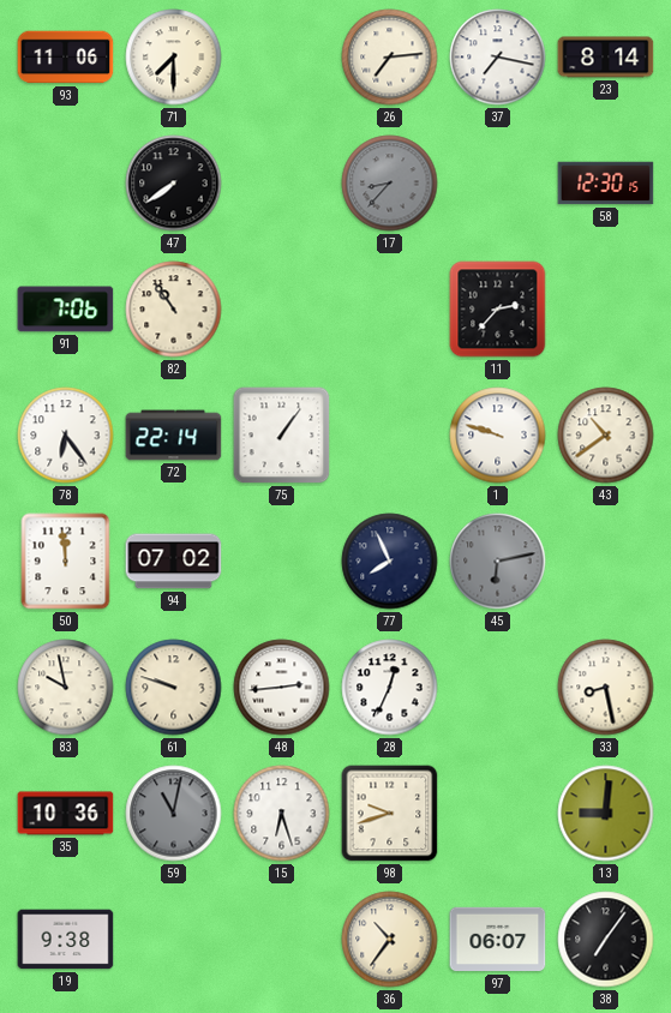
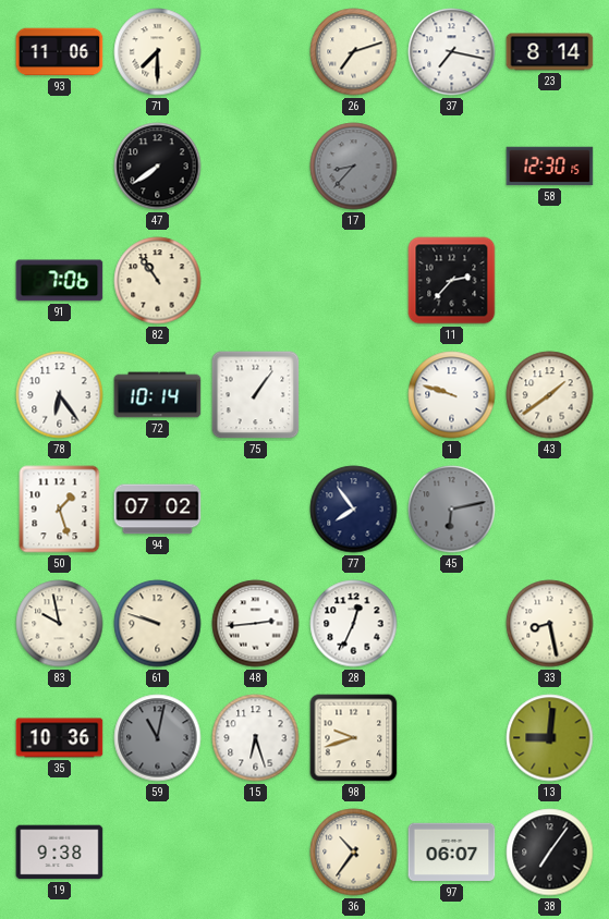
26: 7:14 -> 7:12
72: 22:14 -> 10:14
43: 10:39 -> 1:39
50: 11:59 -> 1:27
77: 7:56 -> 7:54
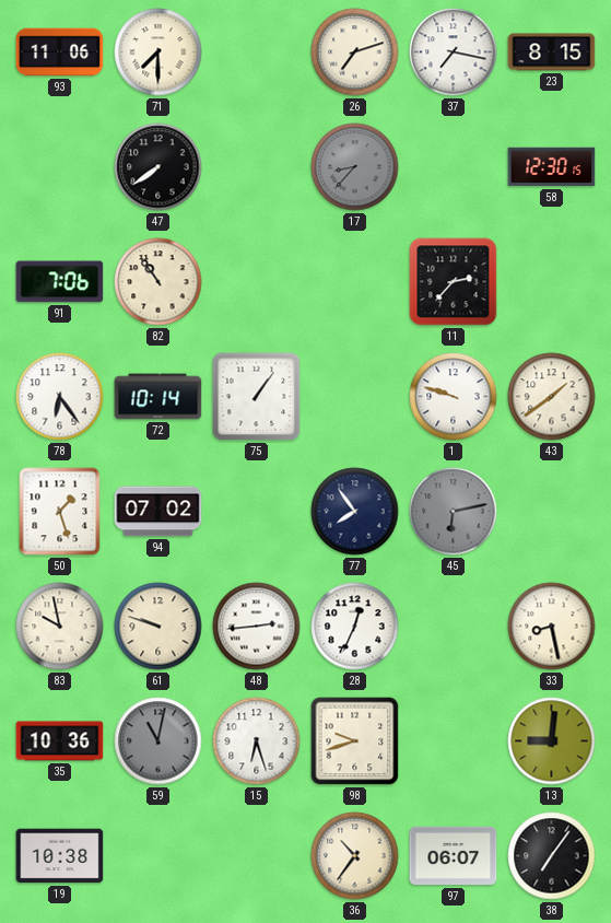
23: 8:14 -> 8:15
19: 9:38 -> 10:38
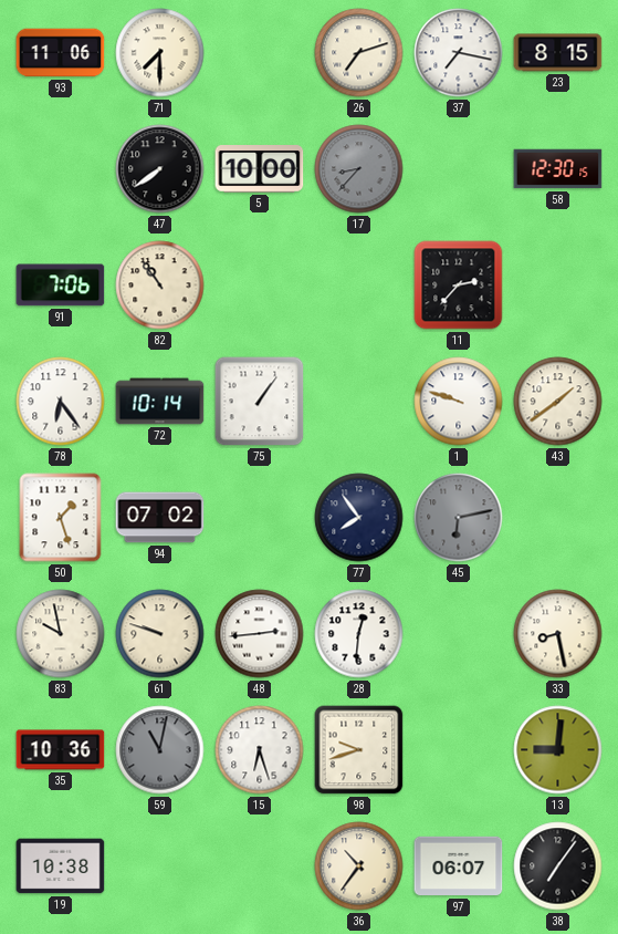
5: none -> 10:00
28: 12:34 -> 12:31
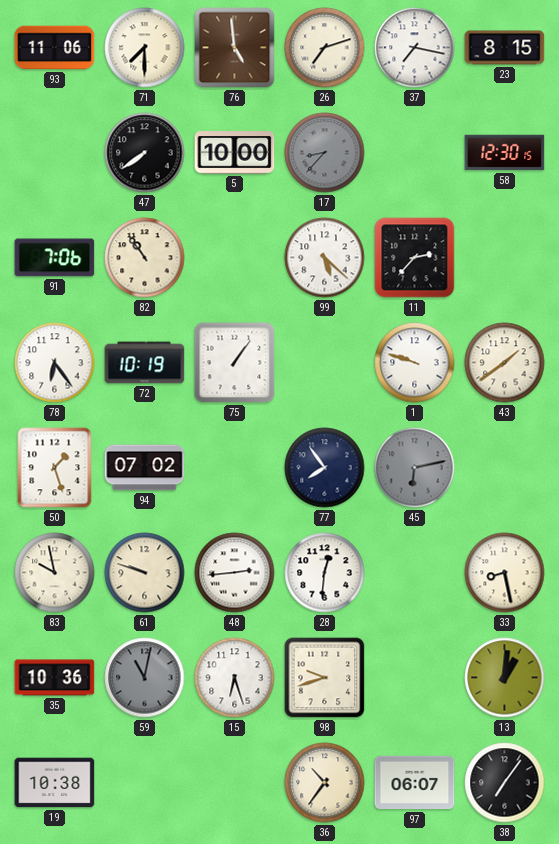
76: none -> 4:59
99: none -> 5:22
72: 10:14 -> 10:19
13: 9:01 -> 1:01
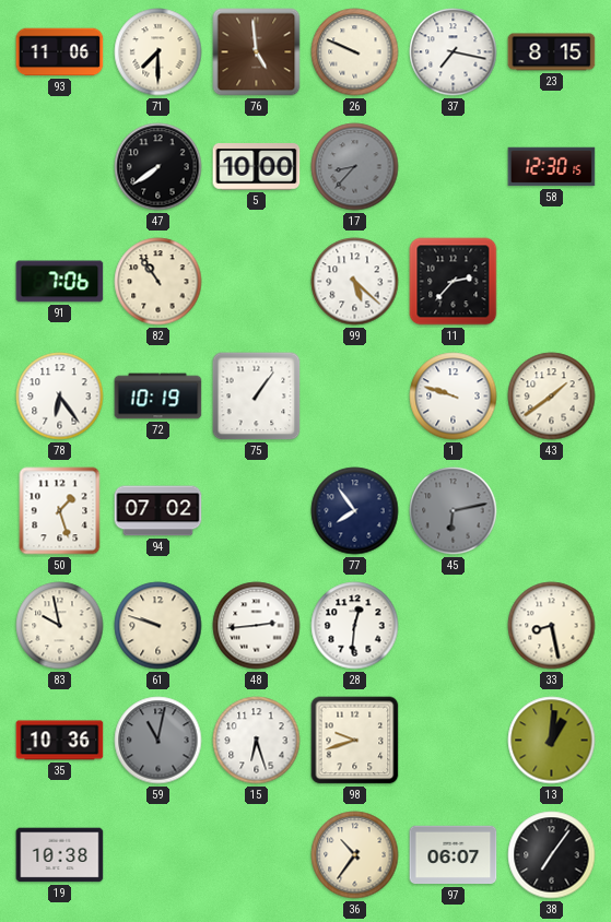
26: 7:12 -> 9:49
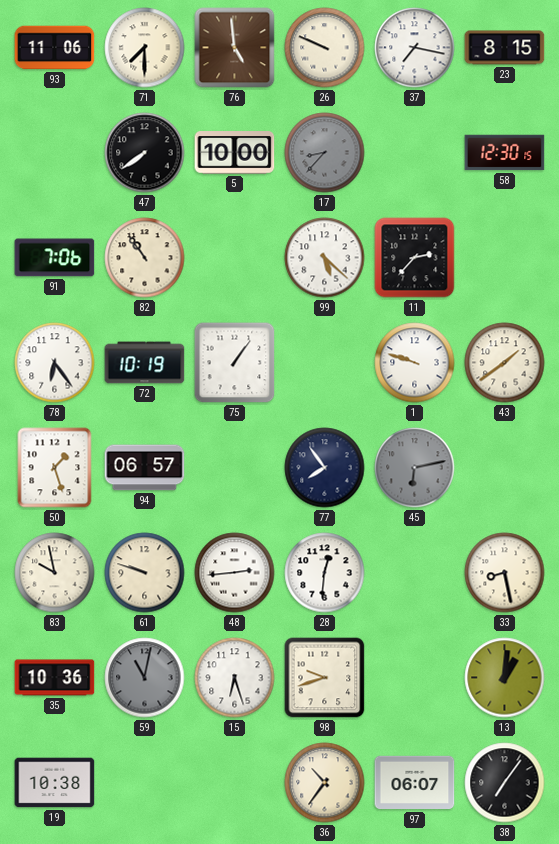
94: 07:02 -> 06:57
